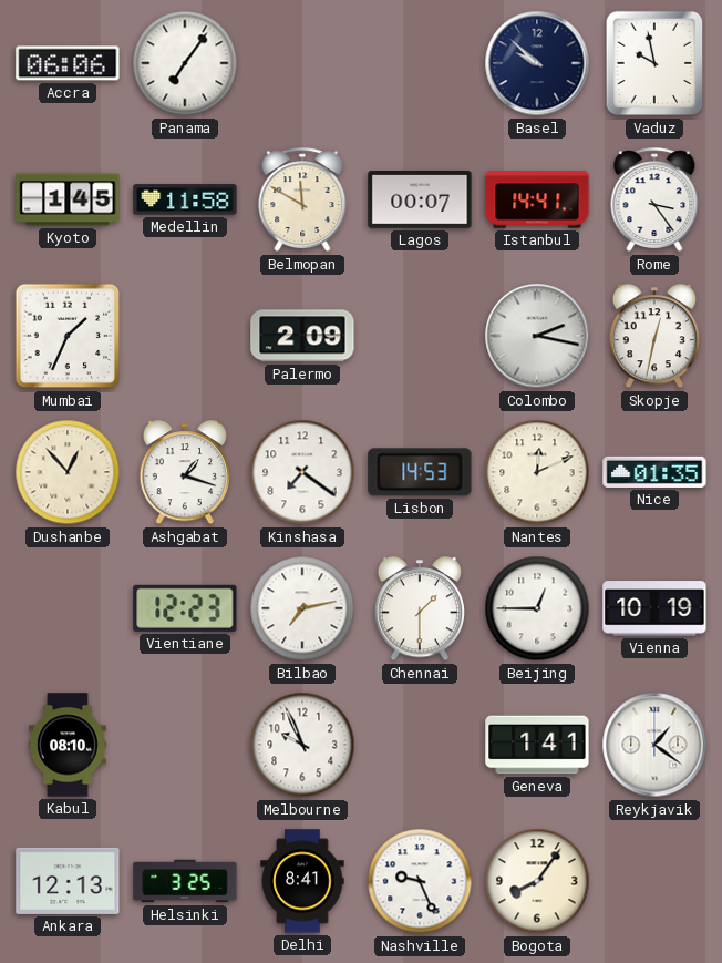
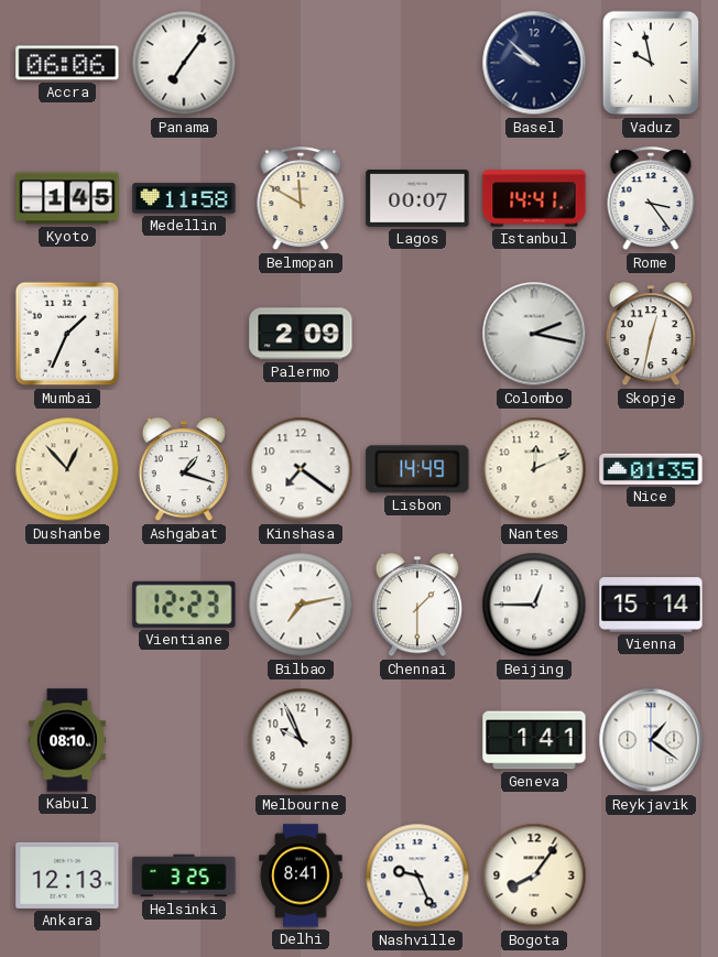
Lisbon: 14:53 -> 14:49
Vienna: 10:19 -> 15:14
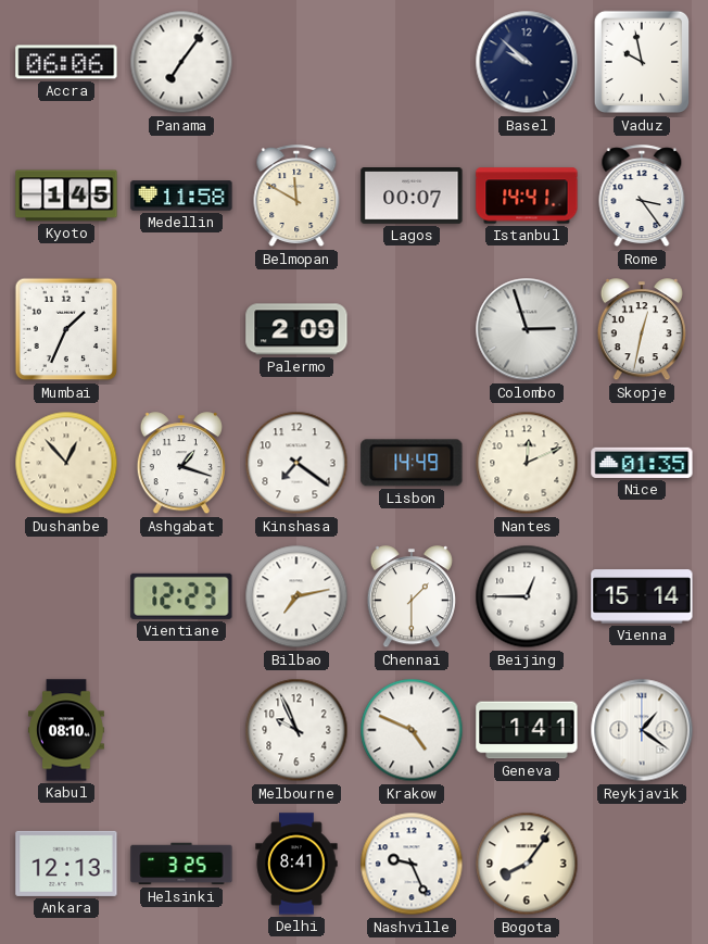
Colombo: 2:17 -> 2:57
Krakow: none -> 4:49
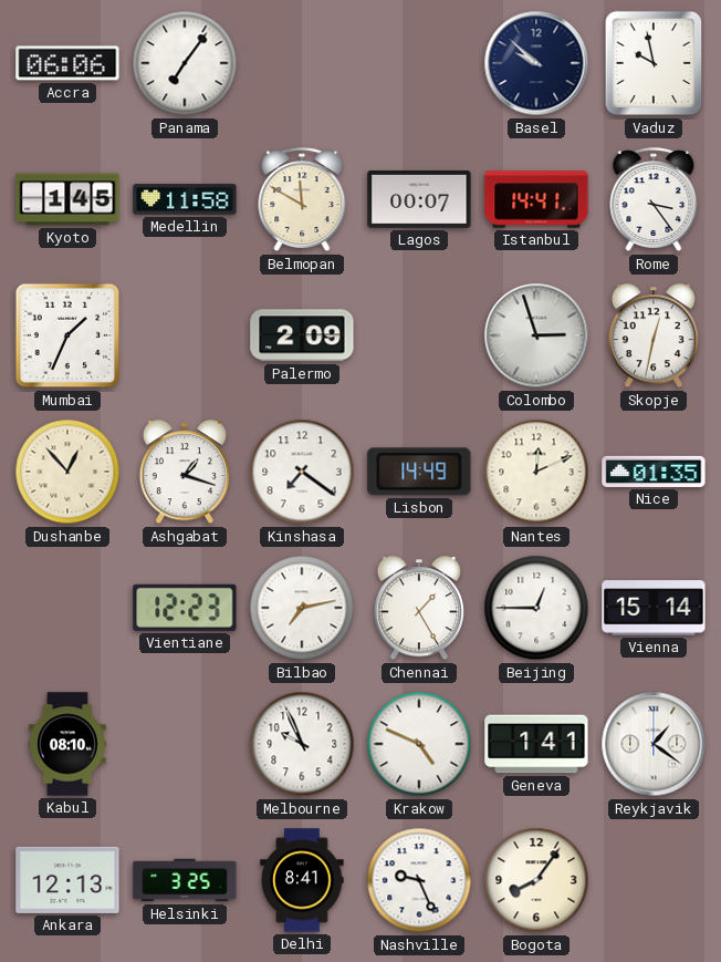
Chennai: 1:30 -> 1:25
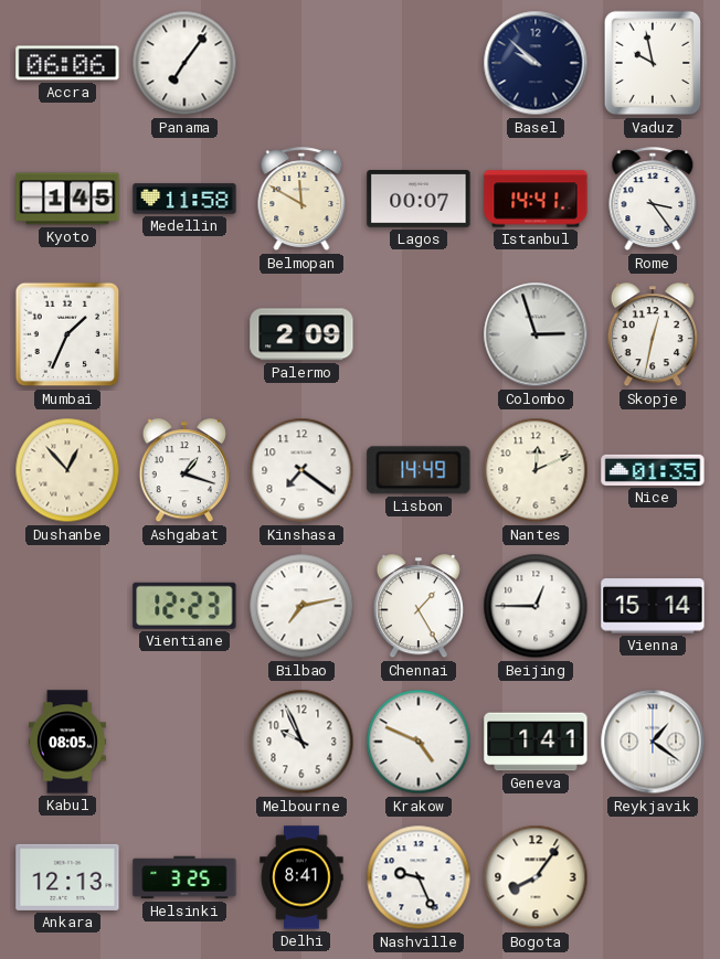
Kabul: 08:10 -> 08:05
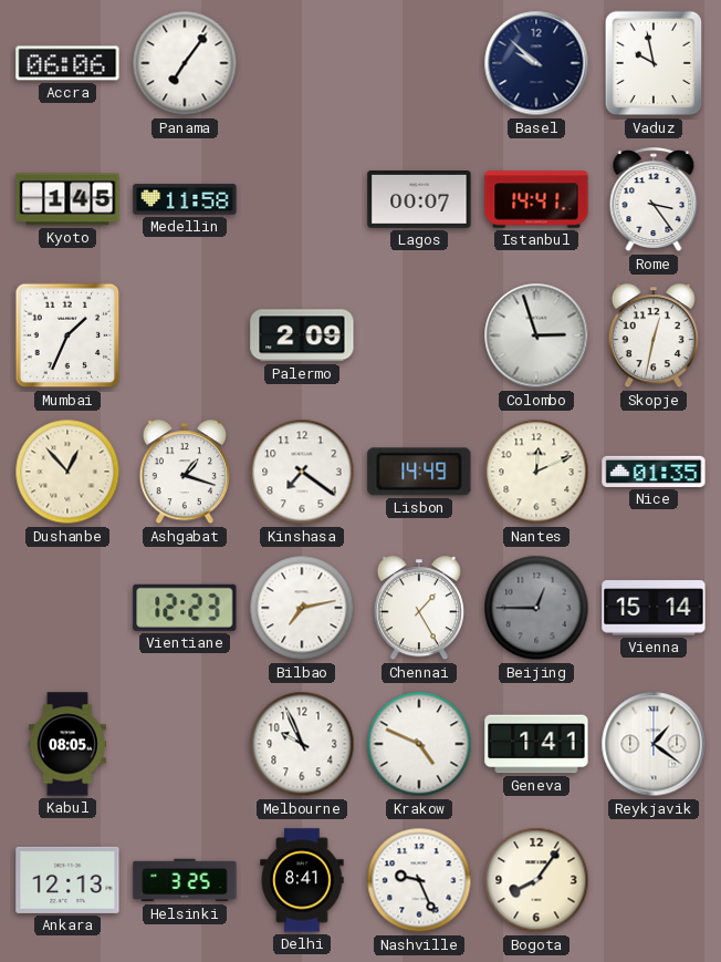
Belmopan: 11:50 -> none
Beijing dial: white -> grey
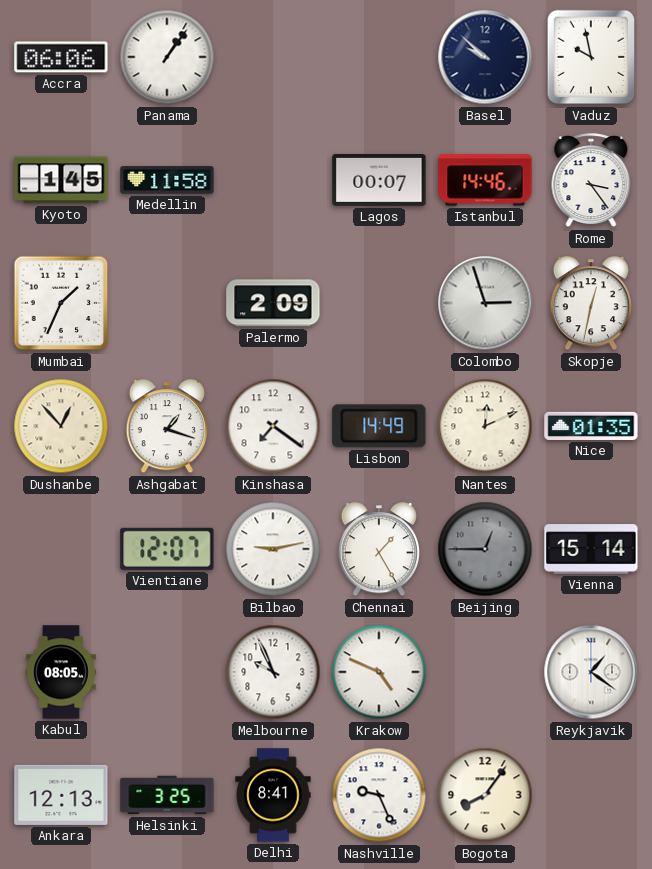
Panama: 7:06 -> 1:06
Istanbul: 14:41 -> 14:46
Vientiane: 12:23 -> 12:07
Bilbao: 7:13 -> 9:13
Geneva: 1:41 -> none
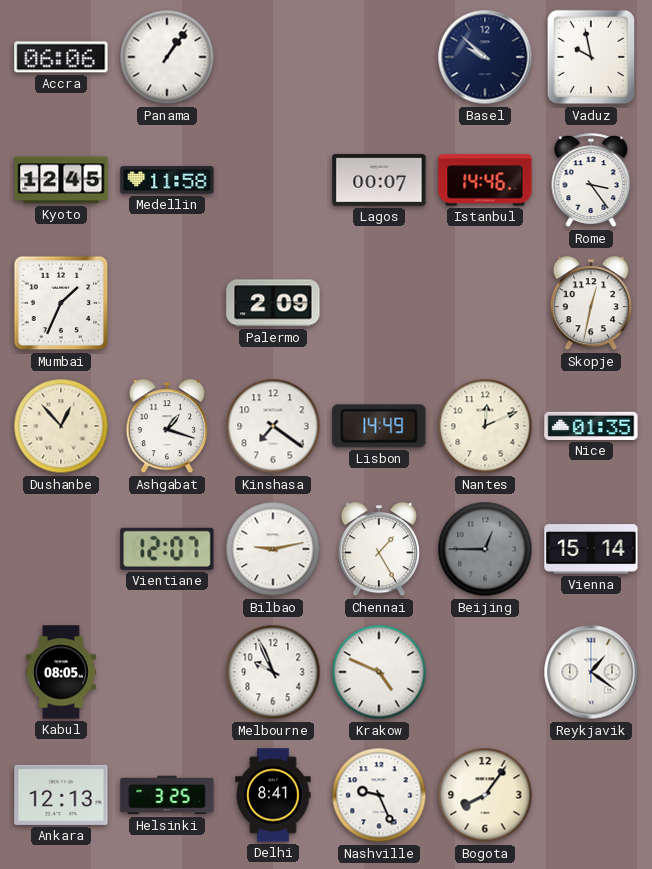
Kyoto: 1:45 -> 12:45
Colombo: 2:57 -> none
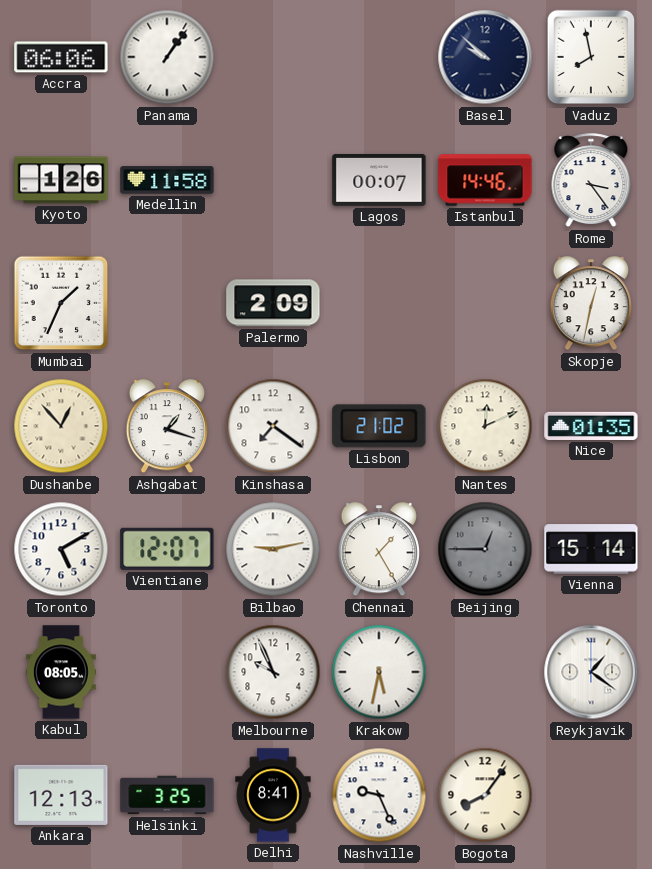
Vaduz: 9:58 -> 7:58
Kyoto: 12:45 -> 1:26
Lisbon: 14:49 -> 21:02
Toronto: none -> 5:10
Krakow: 4:49 -> 5:32
